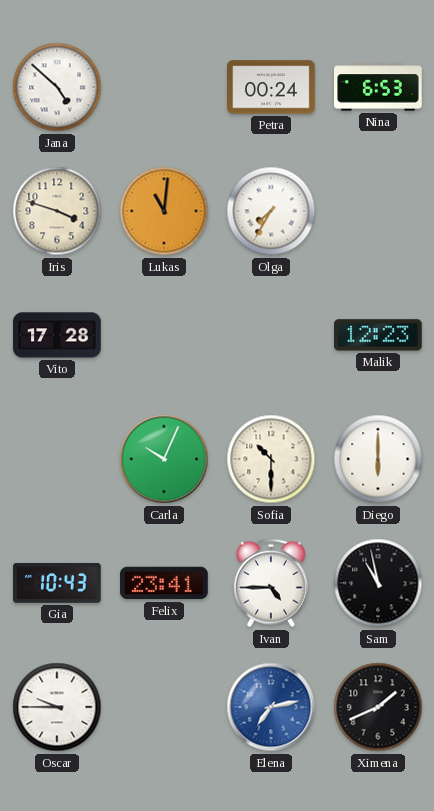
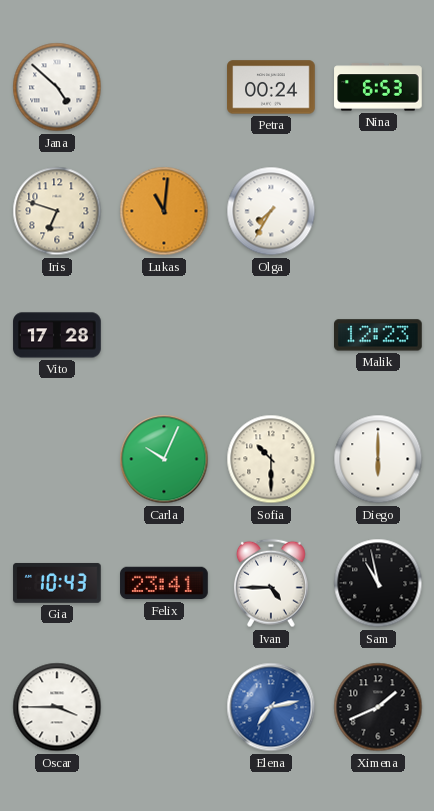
Iris: 3:48 -> 6:48
Oscar: 9:45 -> 3:45
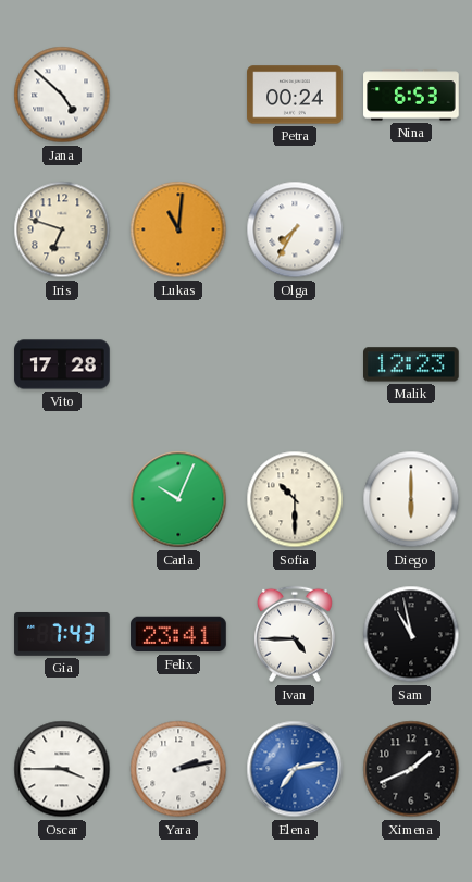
Gia: 10:43 -> 7:43
Yara: none -> 2:13
